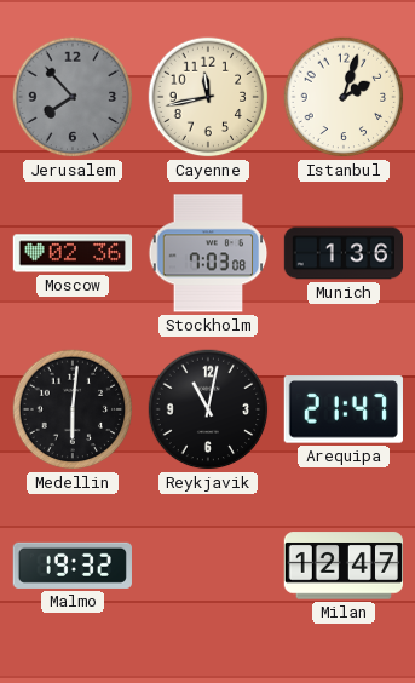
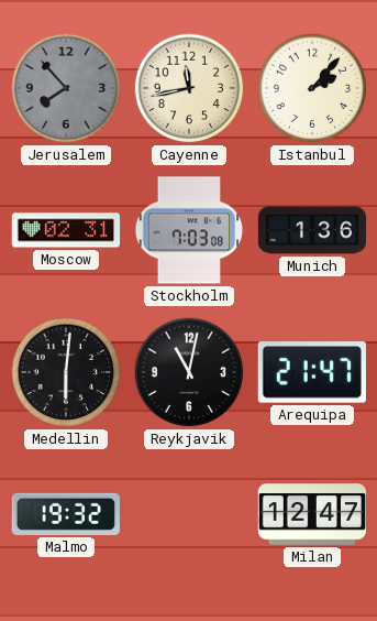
Istanbul: 2:03 -> 2:07
Moscow: 02:36 -> 02:31
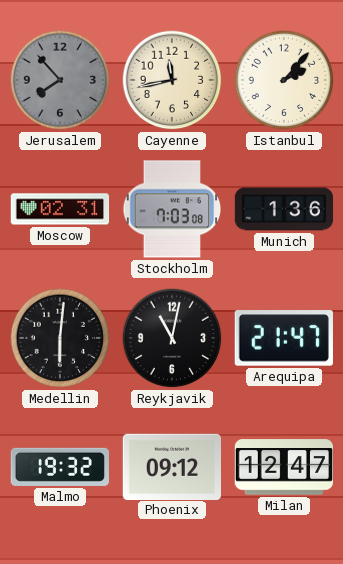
Phoenix: none -> 09:12
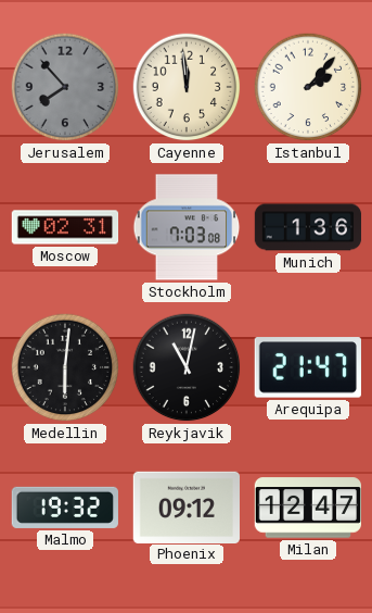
Cayenne: 11:43 -> 11:59
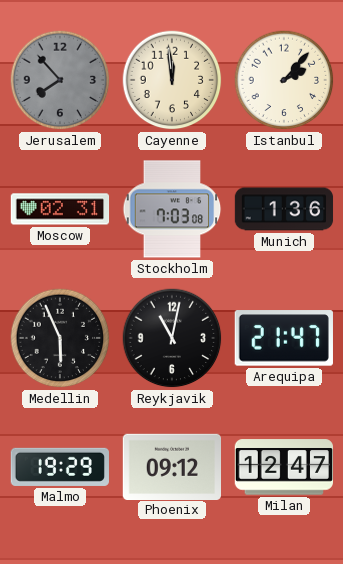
Medellin: 6:01 -> 5:56
Malmo: 19:32 -> 19:29
